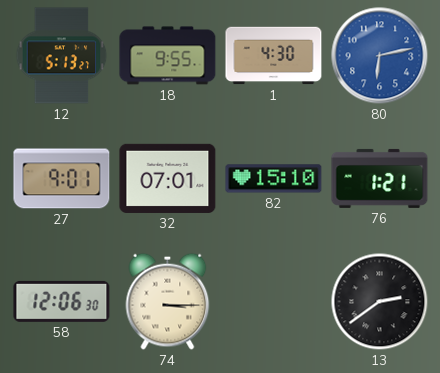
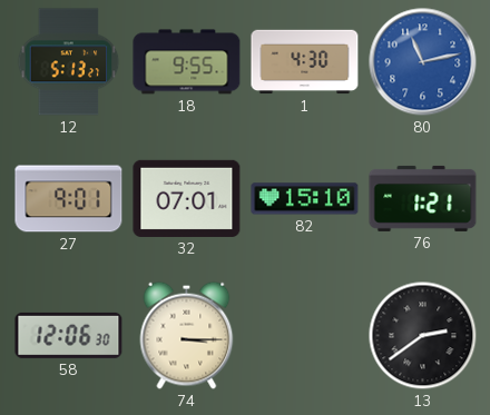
80: 6:13 -> 11:13
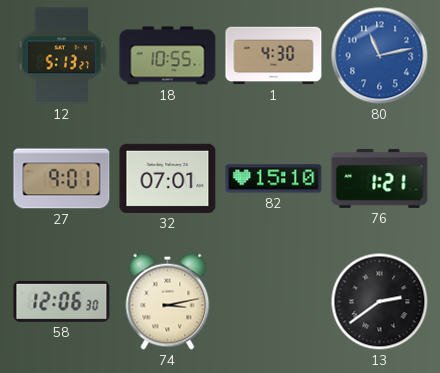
18: 9:55 -> 10:55
74: 3:15 -> 3:13
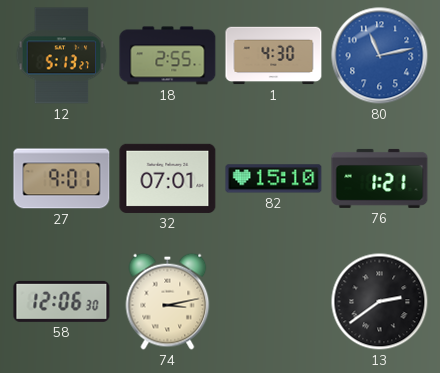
18: 10:55 -> 2:55
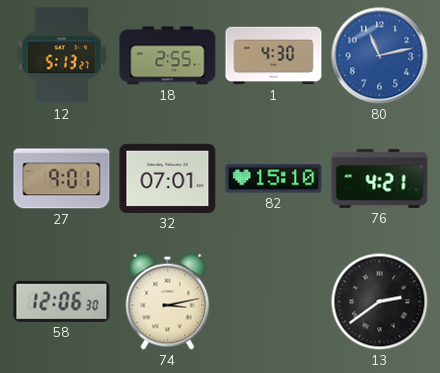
76: 1:21 -> 4:21
